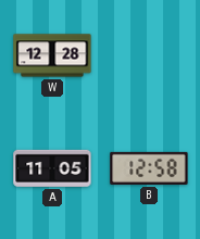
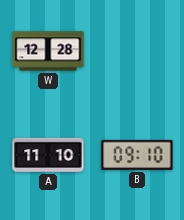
A: 11:05 -> 11:10
B: 12:58 -> 09:10
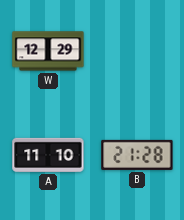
W: 12:28 -> 12:29
B: 09:10 -> 21:28
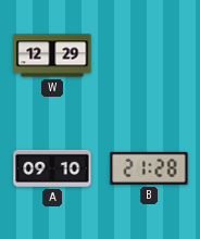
A: 11:10 -> 09:10
